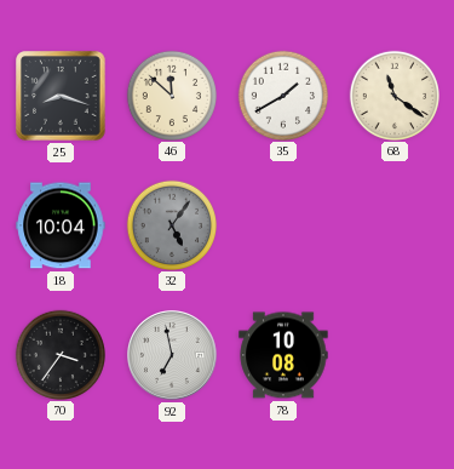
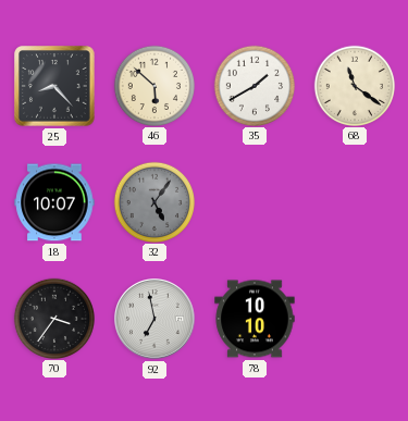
25: 8:18 -> 8:23
46: 11:52 -> 5:52
18: 10:04 -> 10:07
78: 10:08 -> 10:10
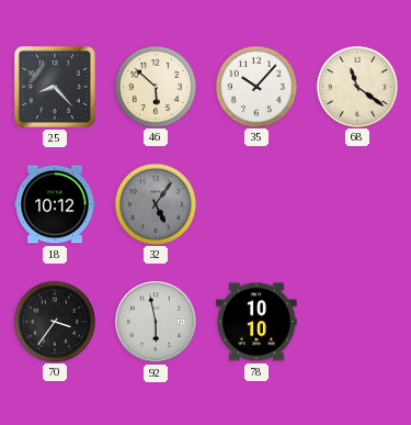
35: 1:40 -> 10:07
18: 10:07 -> 10:12
92: 6:58 -> 5:58
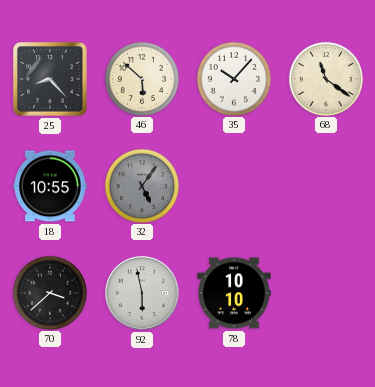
18: 10:12 -> 10:55
70: 3:36 -> 3:38
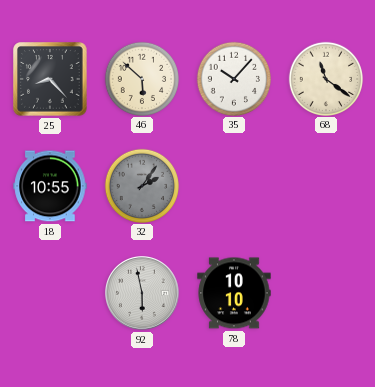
32: 5:06 -> 2:06
70: 3:38 -> none
